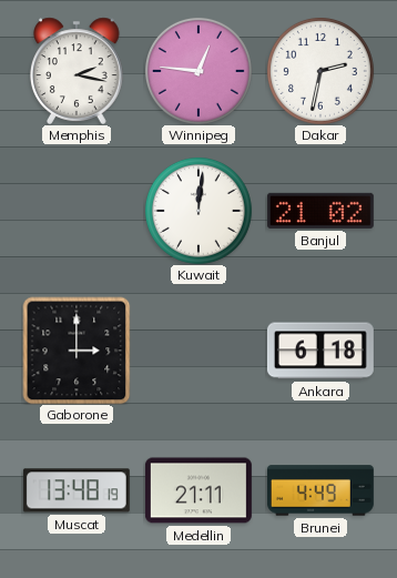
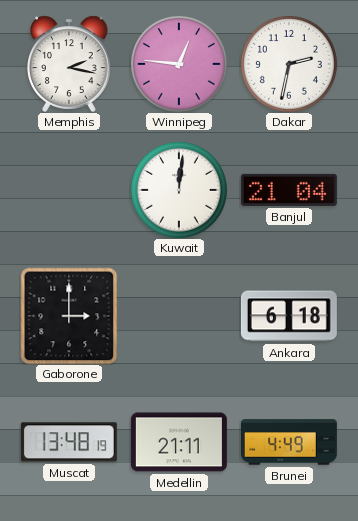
Banjul: 21:02 -> 21:04
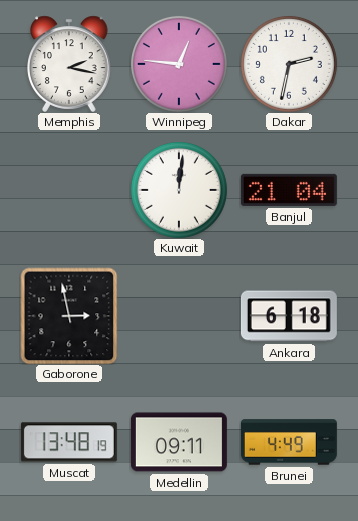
Gaborone: 3:00 -> 2:58
Medellin: 21:11 -> 09:11
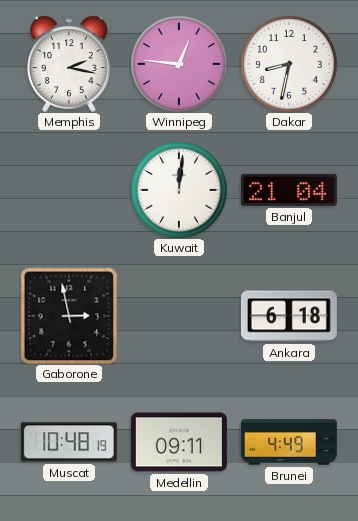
Dakar: 2:32 -> 8:32
Muscat: 13:48 -> 10:48
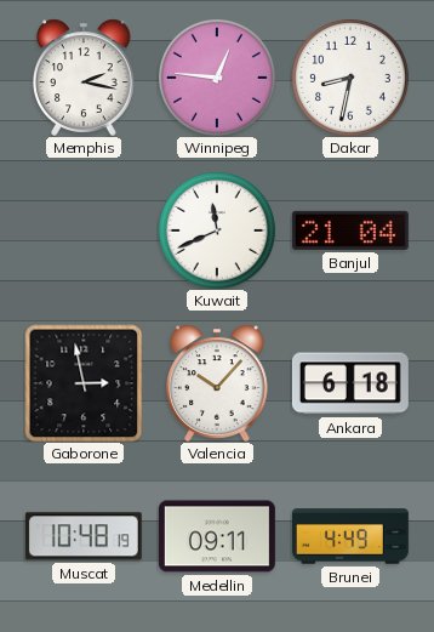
Kuwait: 12:01 -> 11:41
Valencia: none -> 10:07
